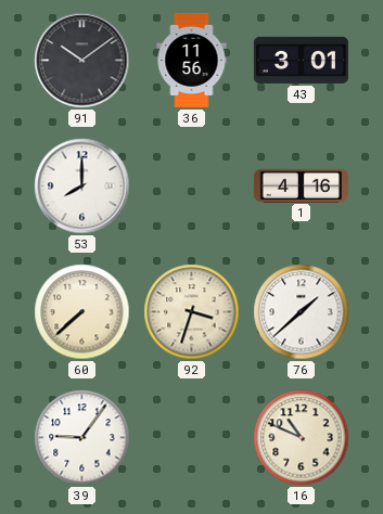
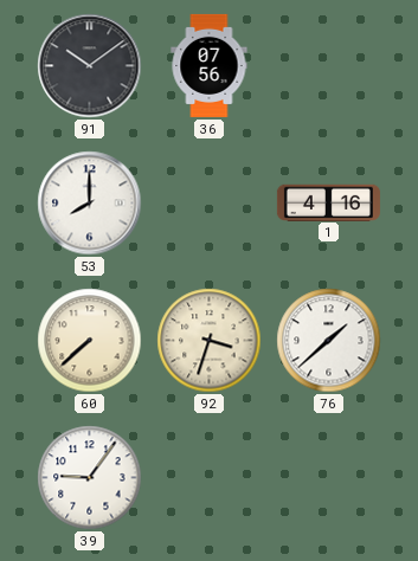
36: 11:56 -> 07:56
43: 3:01 -> none
16: 10:49 -> none
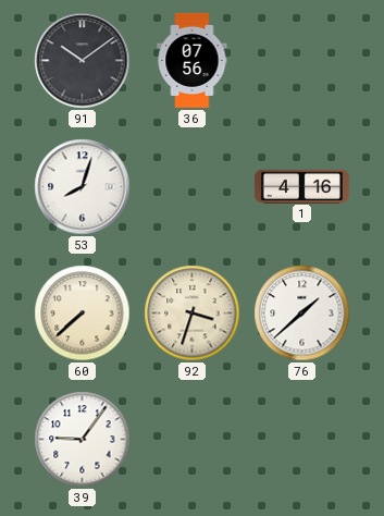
53: 8:00 -> 8:03
